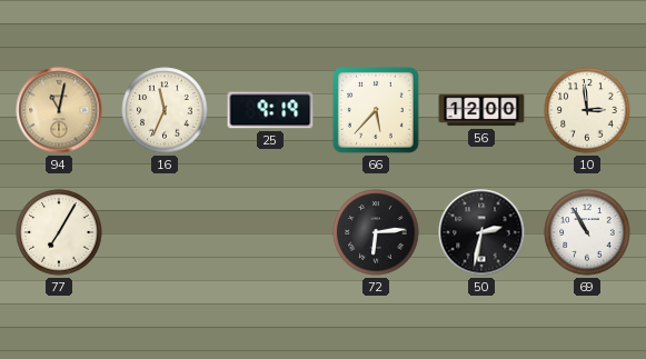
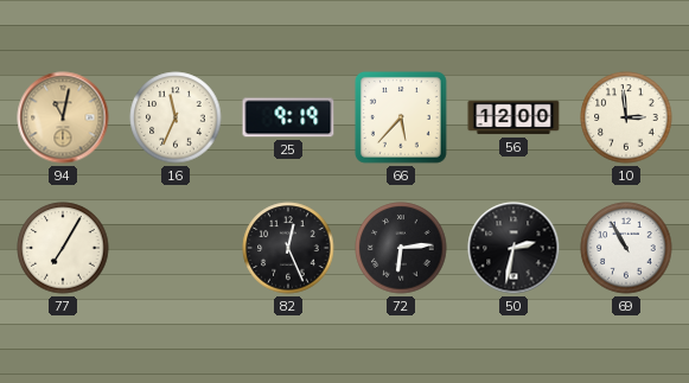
82: none -> 12:26
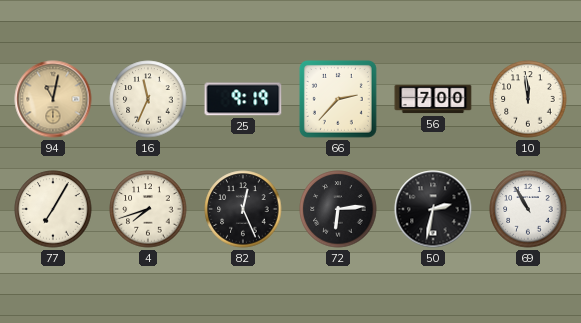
66: 5:37 -> 2:37
56: 12:00 -> 7:00
10: 2:59 -> 11:59
4: none -> 7:42
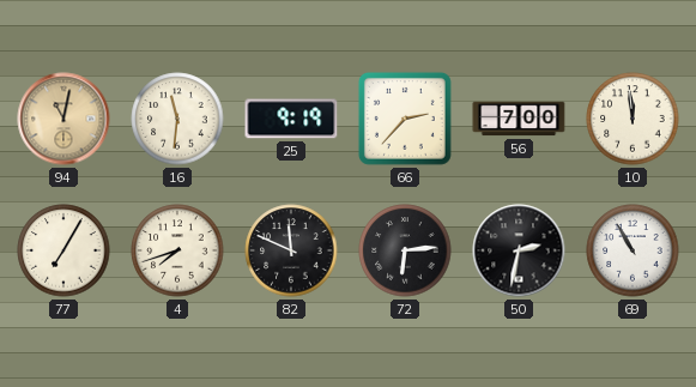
16: 11:34 -> 11:31
82: 12:26 -> 11:49
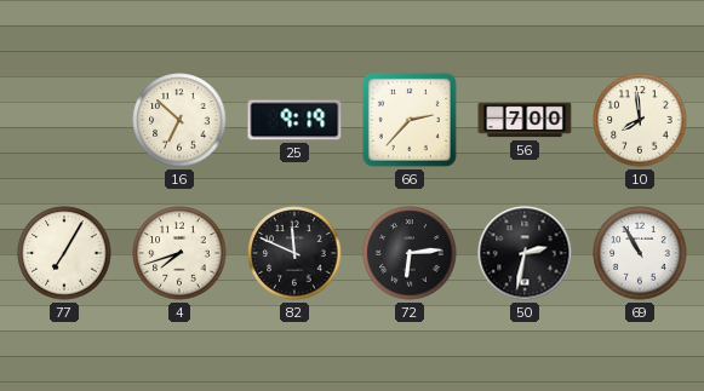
94: 11:02 -> none
16: 11:31 -> 6:52
10: 11:59 -> 7:59
